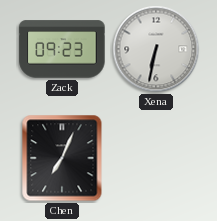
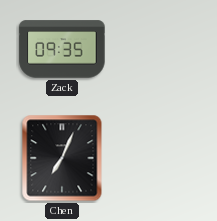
Zack: 09:23 -> 09:35
Xena: 6:32 -> none
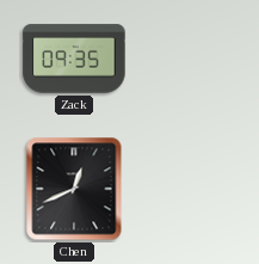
Chen: 7:04 -> 12:41
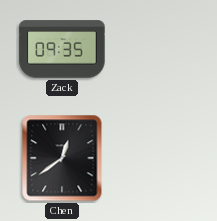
Chen: 12:41 -> 12:39
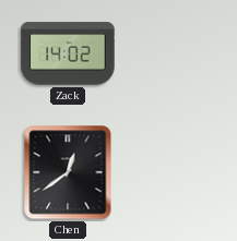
Zack: 09:35 -> 14:02
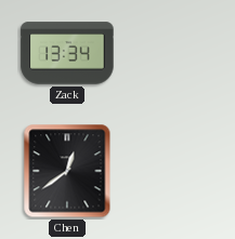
Zack: 14:02 -> 13:34
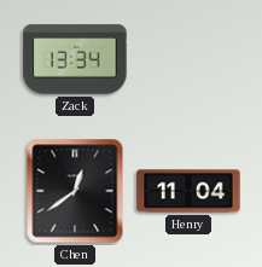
Henry: none -> 11:04
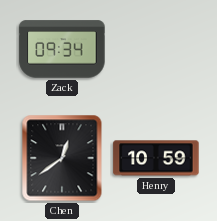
Zack: 13:34 -> 09:34
Henry: 11:04 -> 10:59
